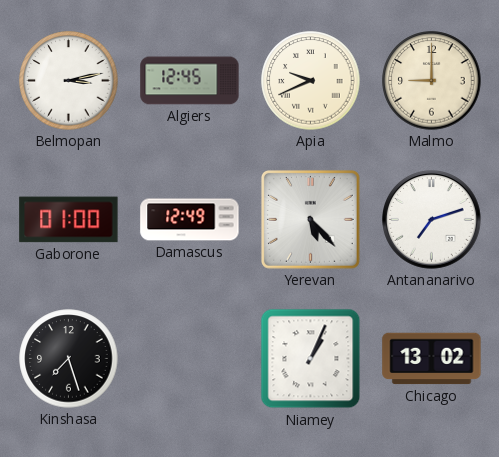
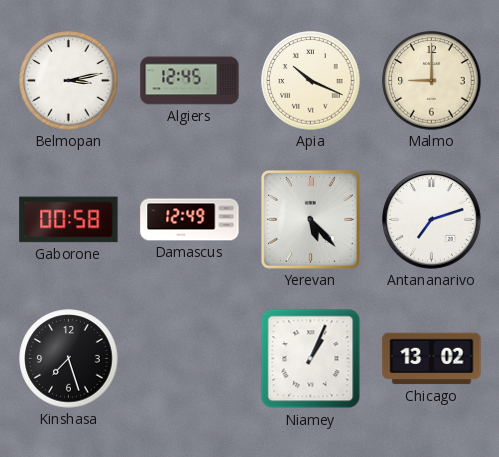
Apia: 9:41 -> 10:19
Gaborone: 01:00 -> 00:58
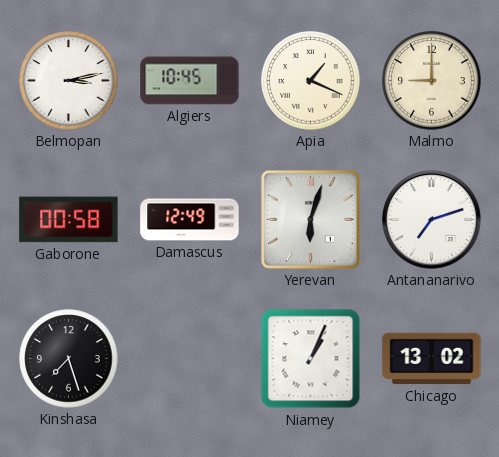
Algiers: 12:45 -> 10:45
Apia: 10:19 -> 1:19
Yerevan: 5:23 -> 6:03
